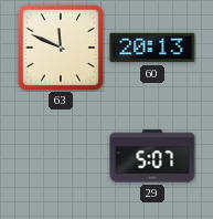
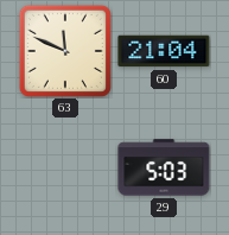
60: 20:13 -> 21:04
29: 5:07 -> 5:03
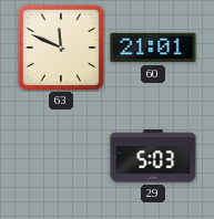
60: 21:04 -> 21:01
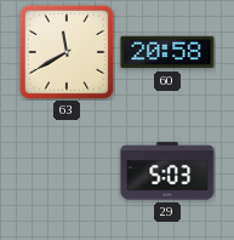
63: 11:49 -> 11:40
60: 21:01 -> 20:58
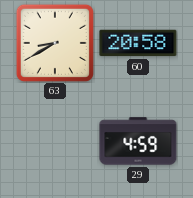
63: 11:40 -> 8:40
29: 5:03 -> 4:59
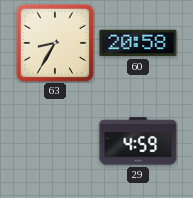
63: 8:40 -> 8:35
